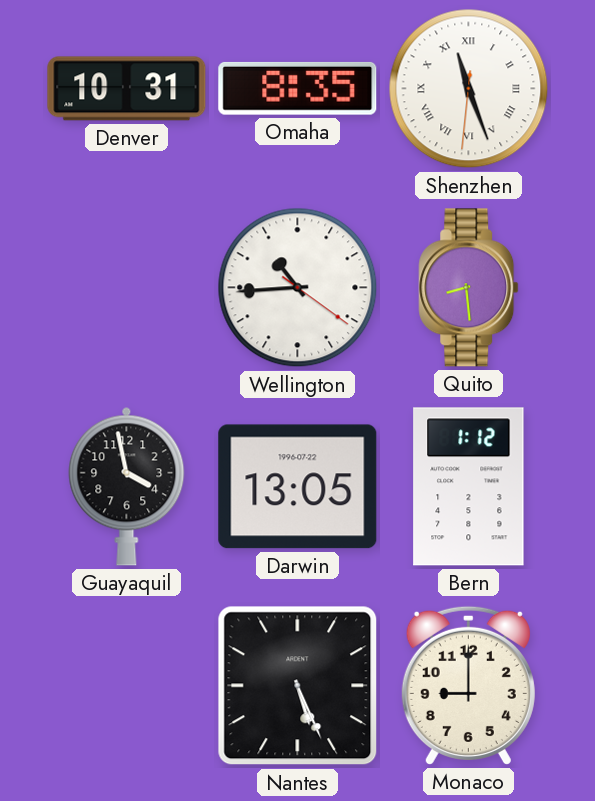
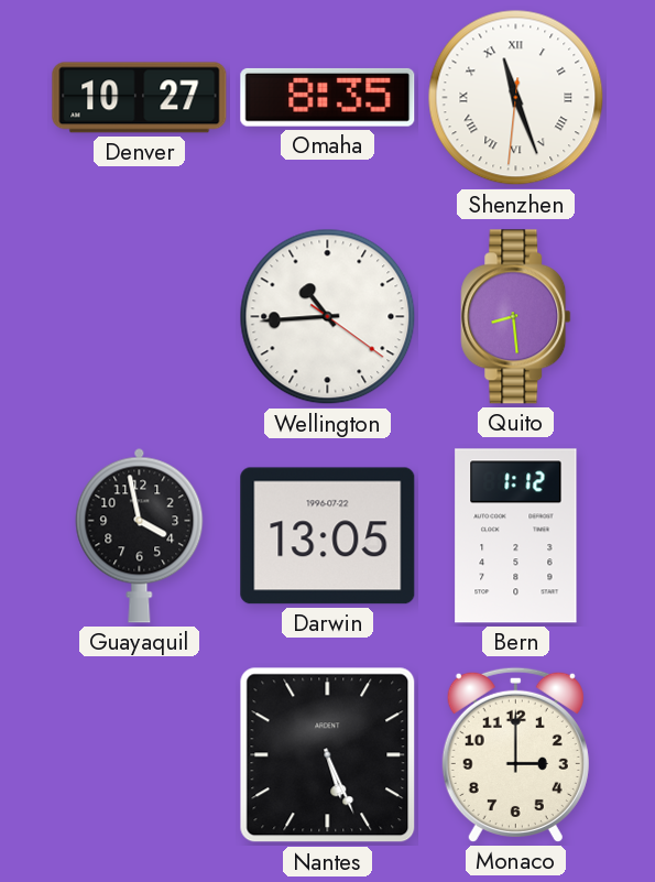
Denver: 10:31 -> 10:27
Monaco: 9:00 -> 3:00
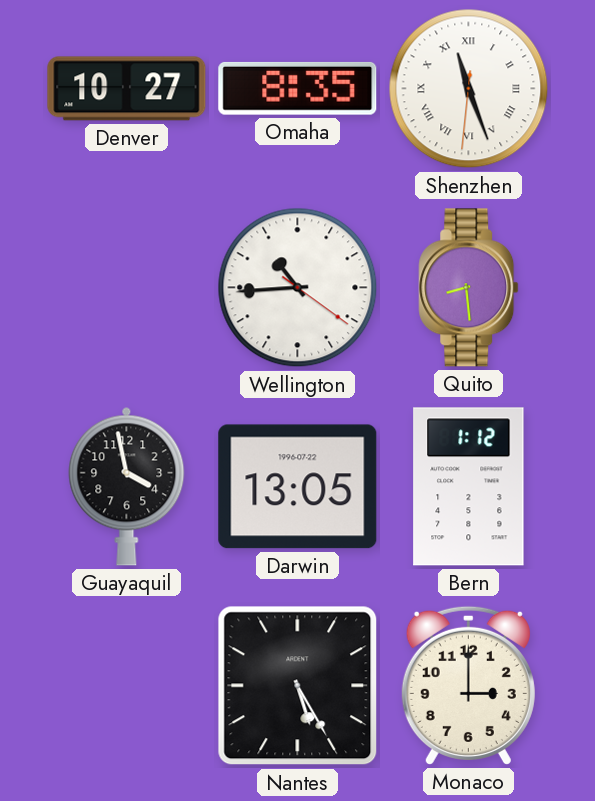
Nantes: 5:26 -> 5:25
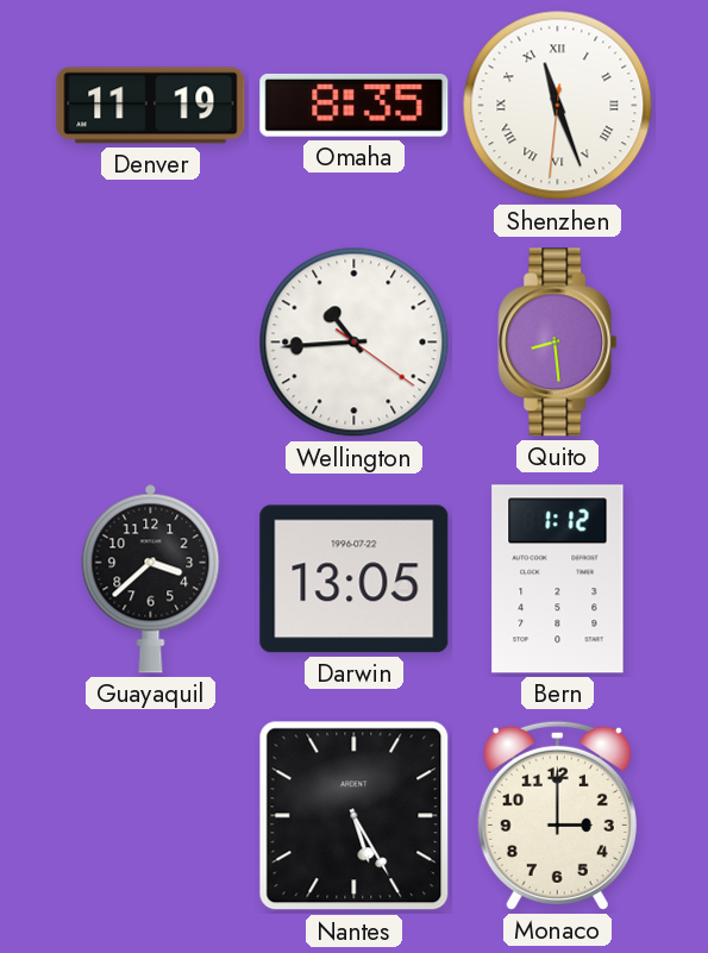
Denver: 10:27 -> 11:19
Guayaquil: 3:58 -> 3:38
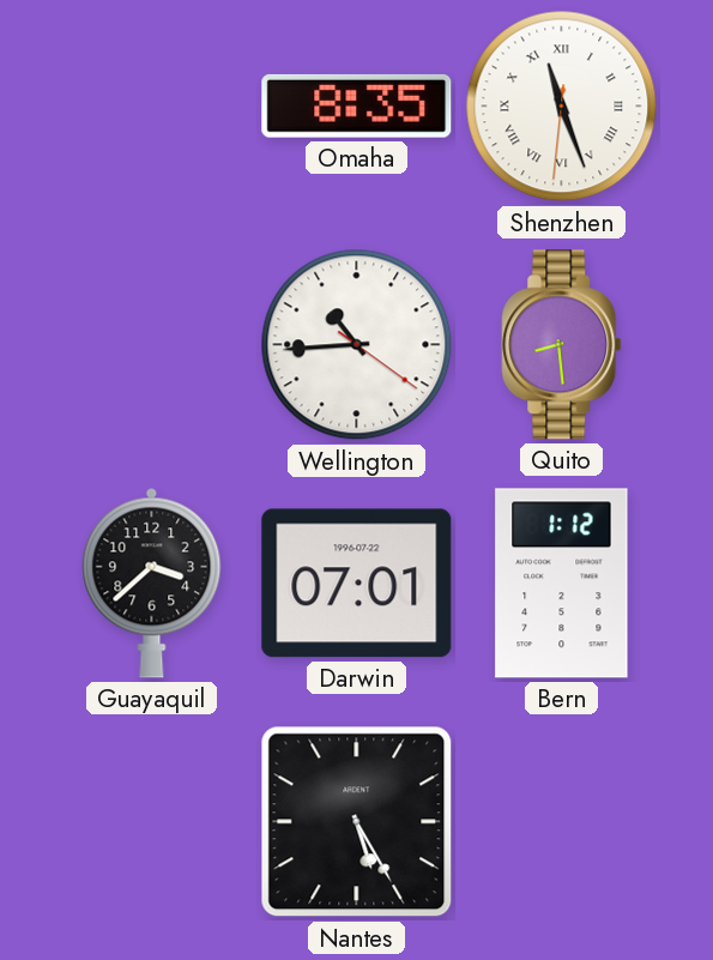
Denver: 11:19 -> none
Darwin: 13:05 -> 07:01
Monaco: 3:00 -> none
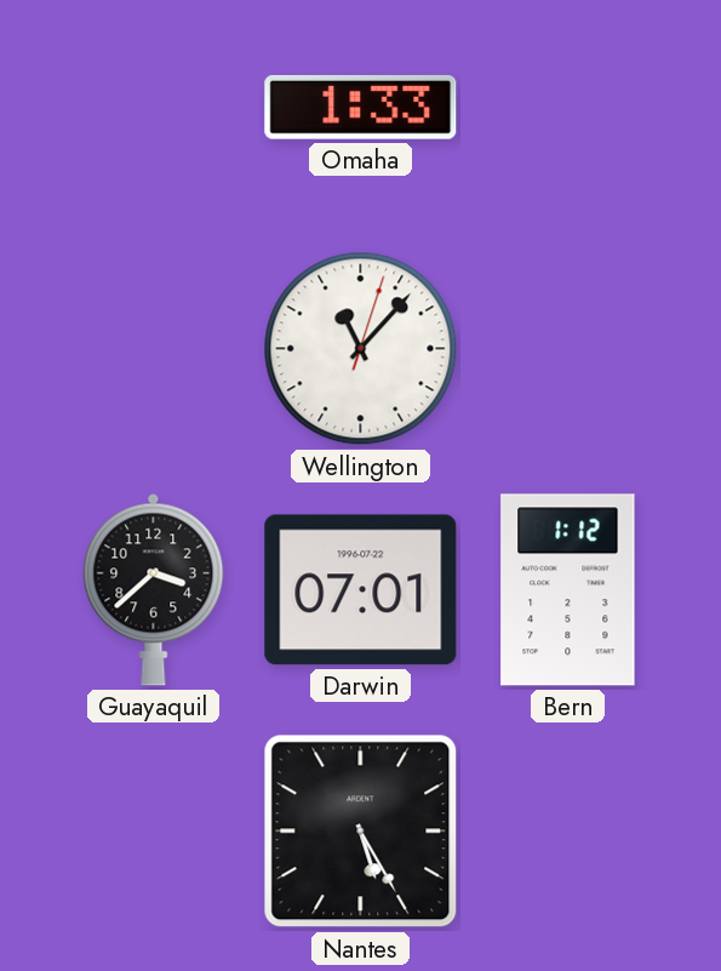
Omaha: 8:35 -> 1:33
Shenzhen: 11:26 -> none
Wellington: 10:44 -> 11:07
Quito: 8:29 -> none
